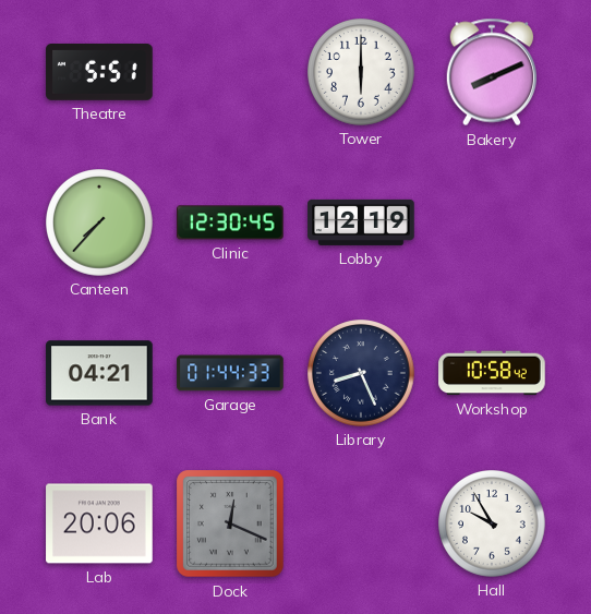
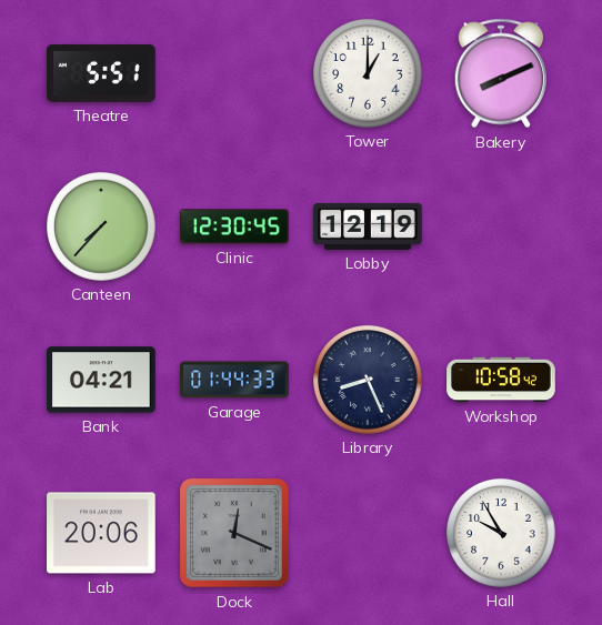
Tower: 6:00 -> 1:00
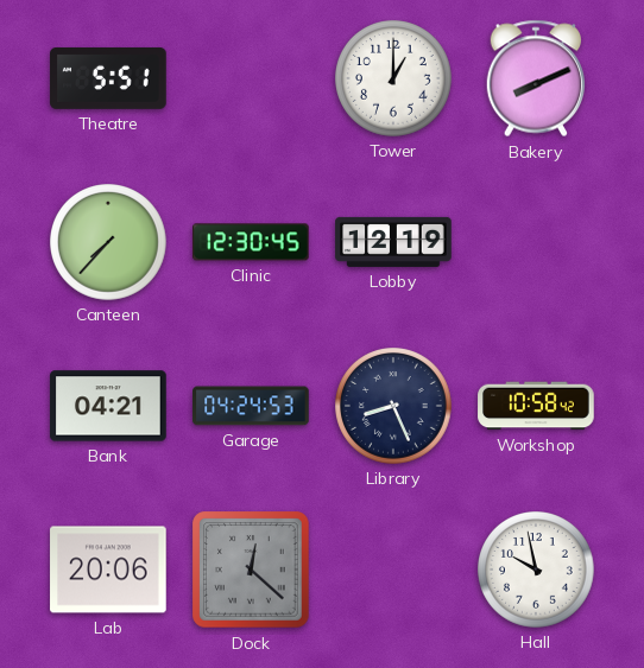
Garage: 01:44 -> 04:24
Dock: 12:19 -> 12:22
Hall: 9:55 -> 9:58
